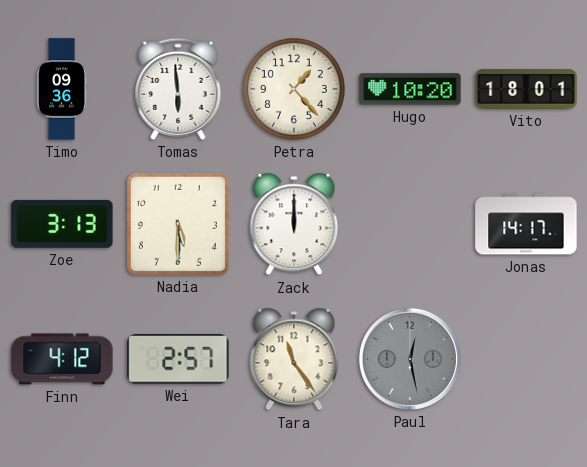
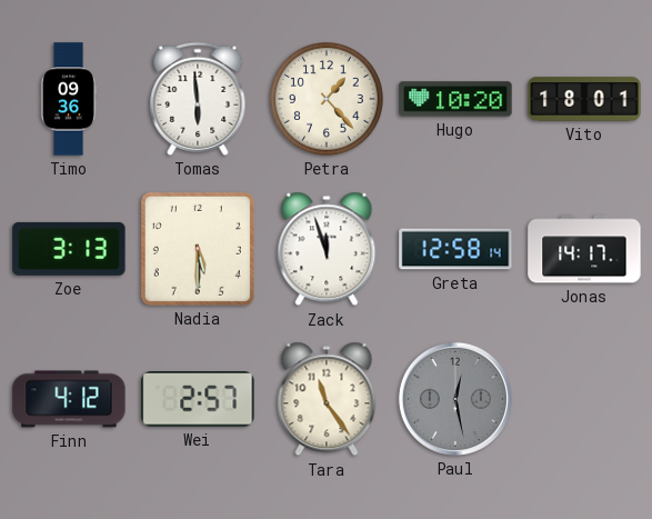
Zack: 12:00 -> 11:57
Greta: none -> 12:58
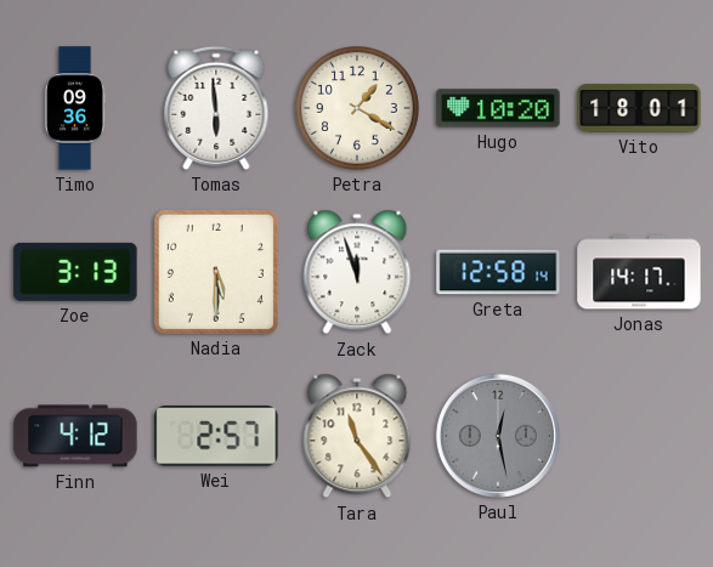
Petra: 1:23 -> 1:20
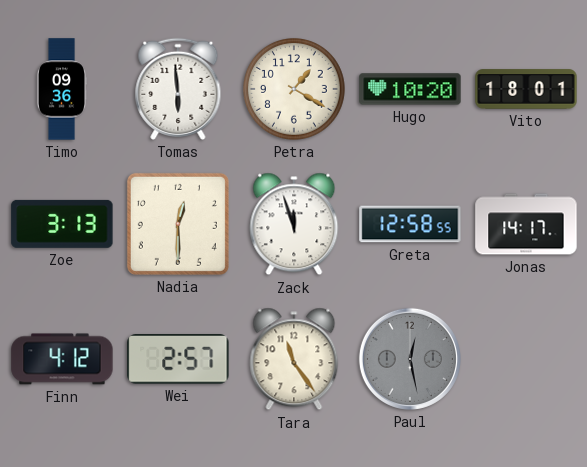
Nadia: 5:30 -> 12:30
Greta: 12:58:14 -> 12:58:55
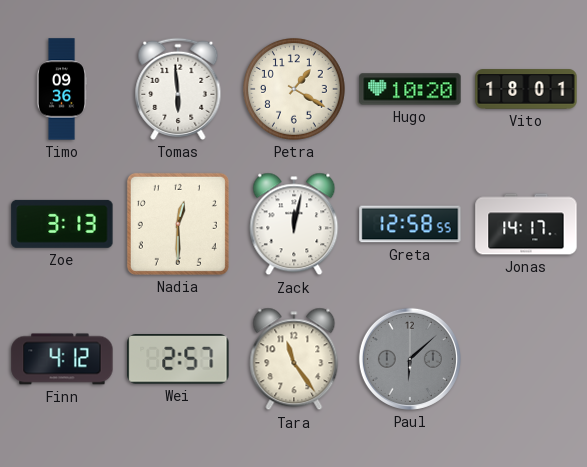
Zack: 11:57 -> 12:02
Paul: 12:28 -> 6:08
